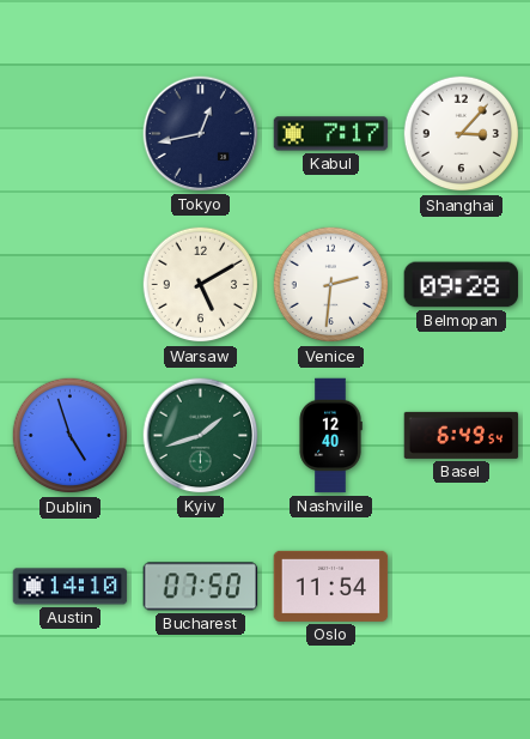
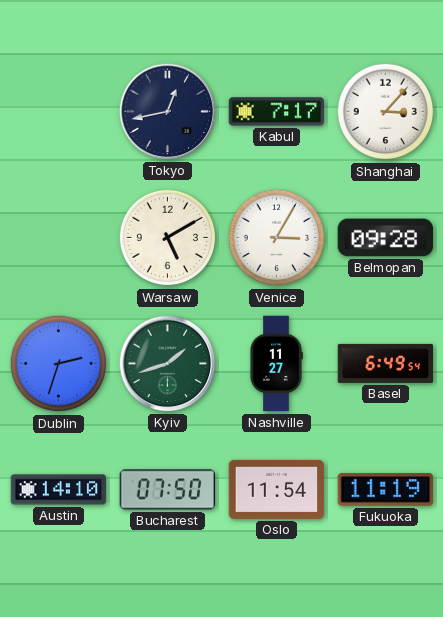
Venice: 2:31 -> 3:05
Dublin: 4:57 -> 2:33
Nashville: 12:40 -> 11:27
Fukuoka: none -> 11:19
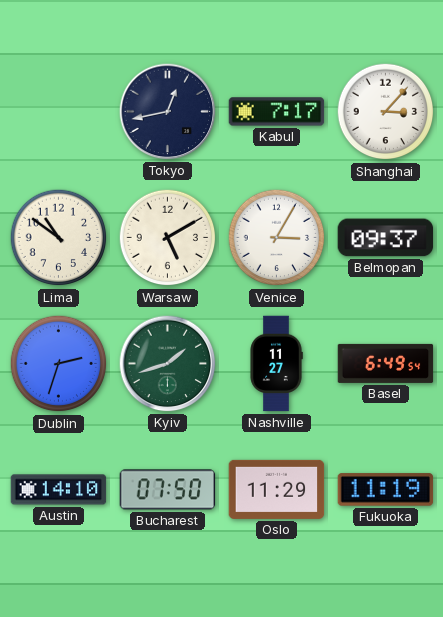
Lima: none -> 10:51
Belmopan: 09:28 -> 09:37
Oslo: 11:54 -> 11:29
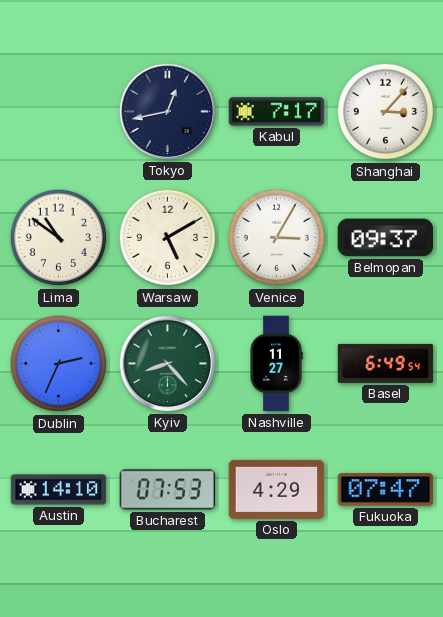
Dublin: 2:33 -> 2:34
Kyiv: 1:42 -> 8:23
Bucharest: 07:50 -> 07:53
Oslo: 11:29 -> 4:29
Fukuoka: 11:19 -> 07:47
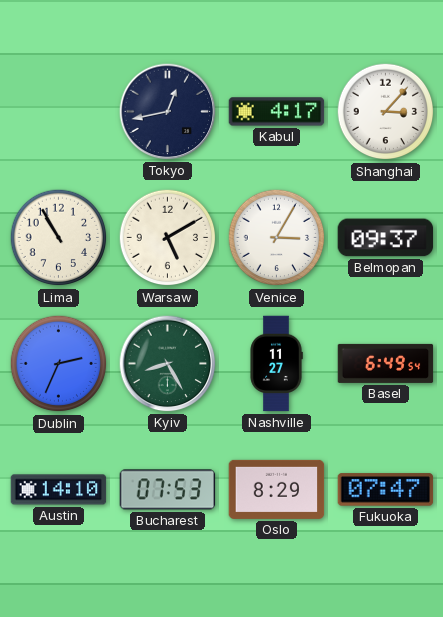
Kabul: 7:17 -> 4:17
Lima: 10:51 -> 10:55
Kyiv: 8:23 -> 8:25
Oslo: 4:29 -> 8:29
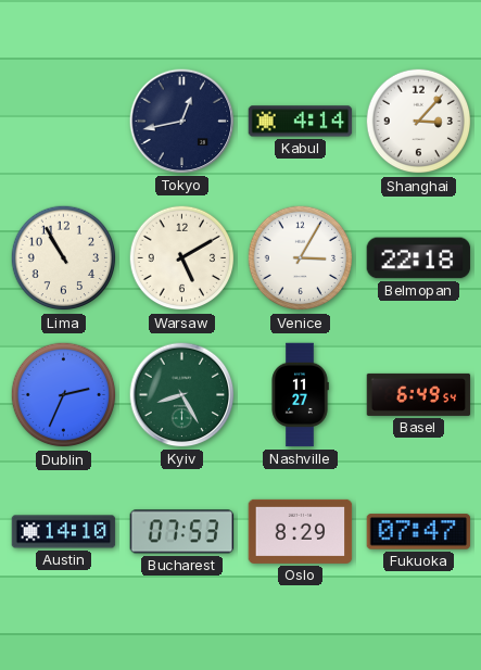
Kabul: 4:17 -> 4:14
Belmopan: 09:37 -> 22:18
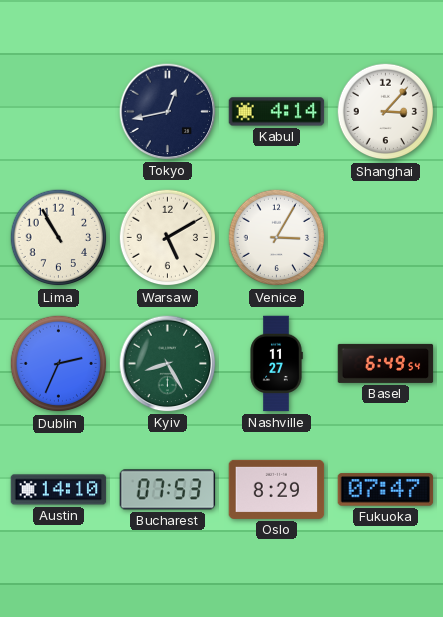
Belmopan: 22:18 -> none
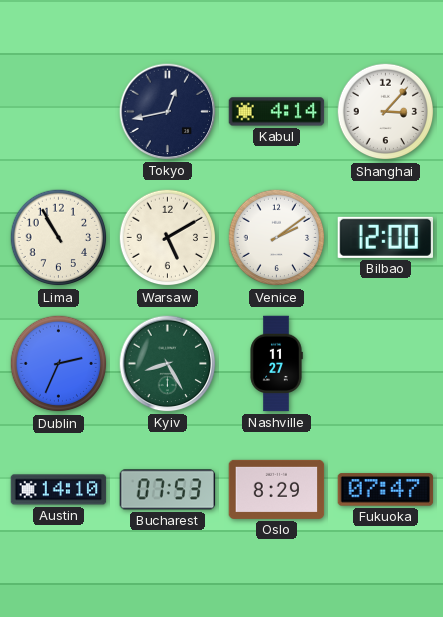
Venice: 3:05 -> 2:09
Bilbao: none -> 12:00
Basel: 6:49 -> none
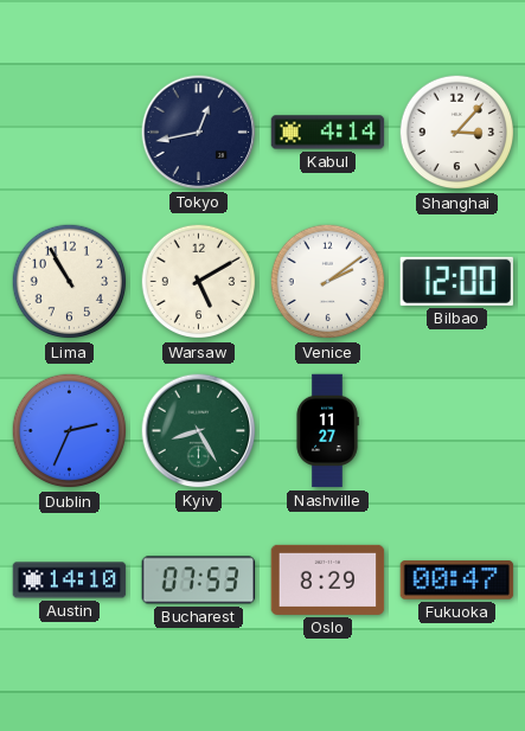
Fukuoka: 07:47 -> 00:47
